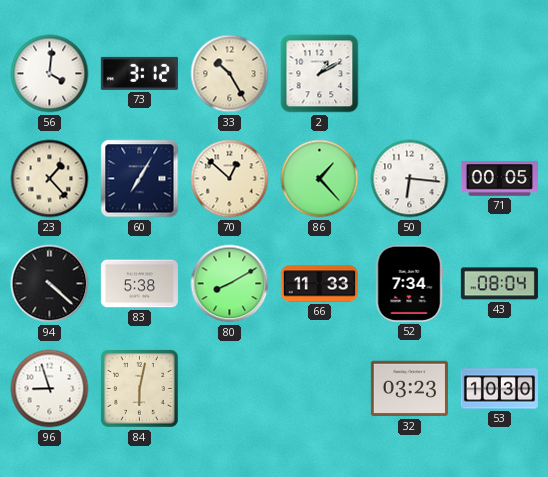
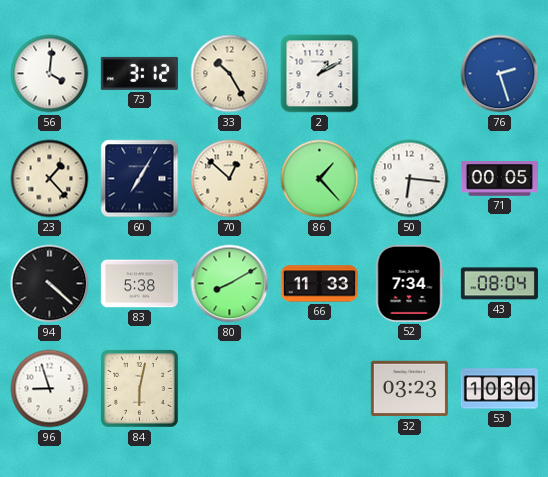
76: none -> 2:27
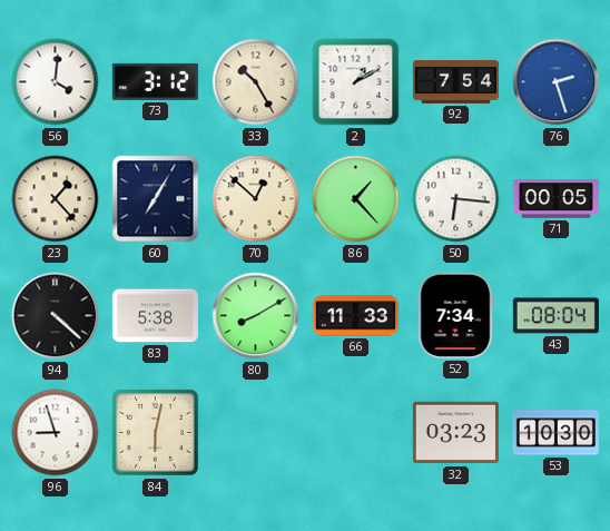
92: none -> 7:54
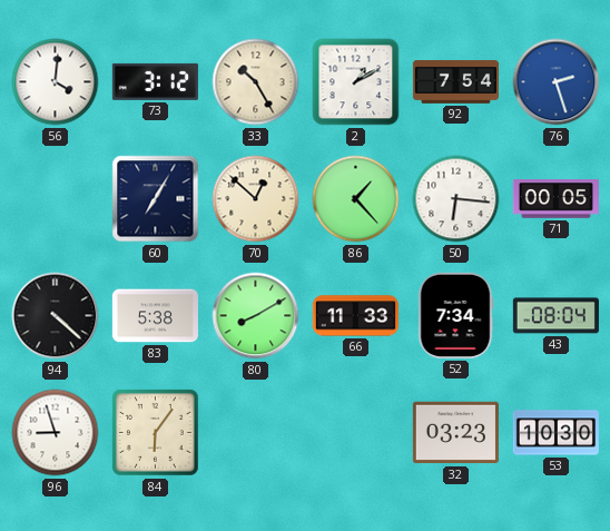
23: 1:23 -> none
84: 6:02 -> 6:06
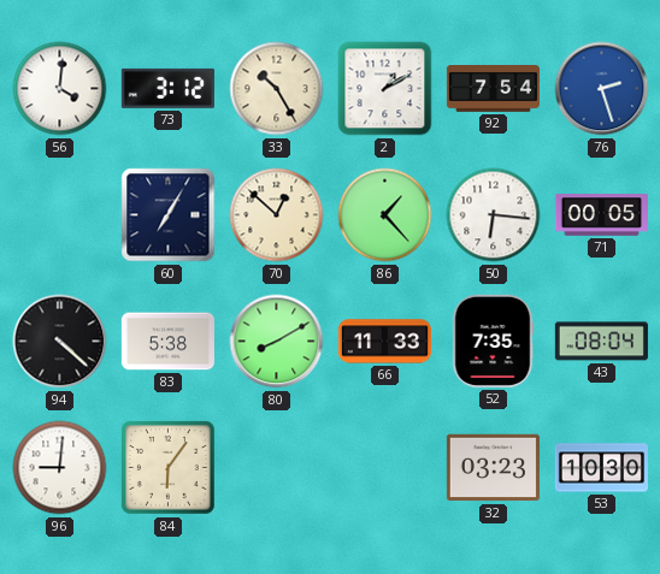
52: 7:34 -> 7:35
96: 8:57 -> 9:01
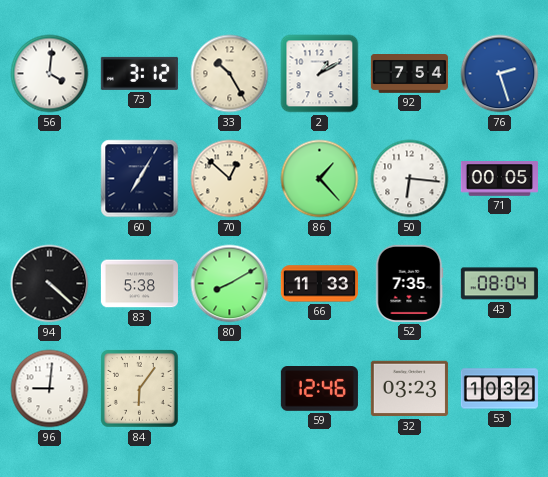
59: none -> 12:46
53: 10:30 -> 10:32
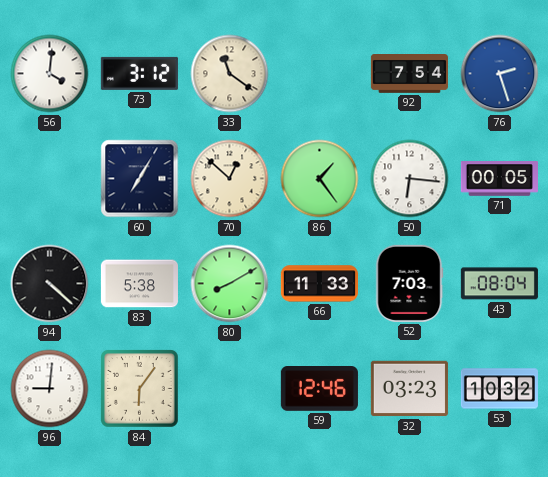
33: 10:25 -> 11:21
2: 1:10 -> none
86: 1:23 -> 1:24
52: 7:35 -> 7:03
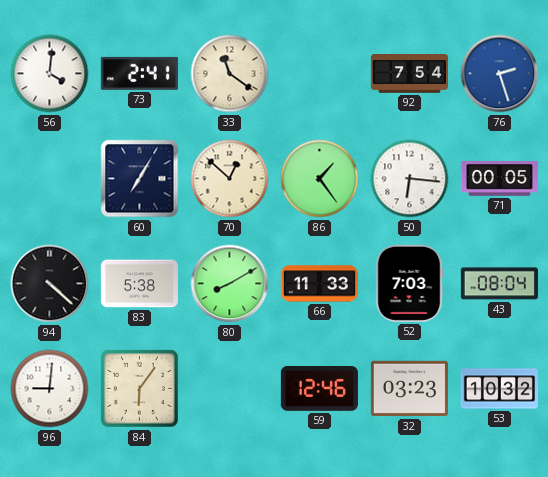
73: 3:12 -> 2:41
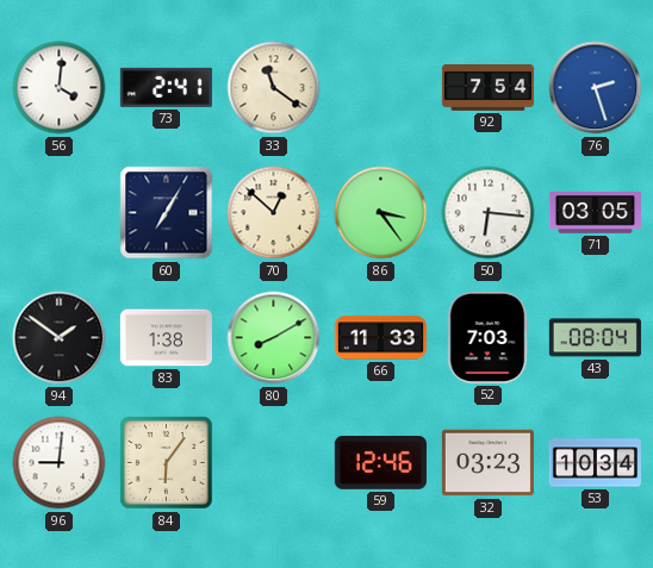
86: 1:24 -> 3:24
71: 00:05 -> 03:05
94: 4:22 -> 1:51
83: 5:38 -> 1:38
53: 10:32 -> 10:34
